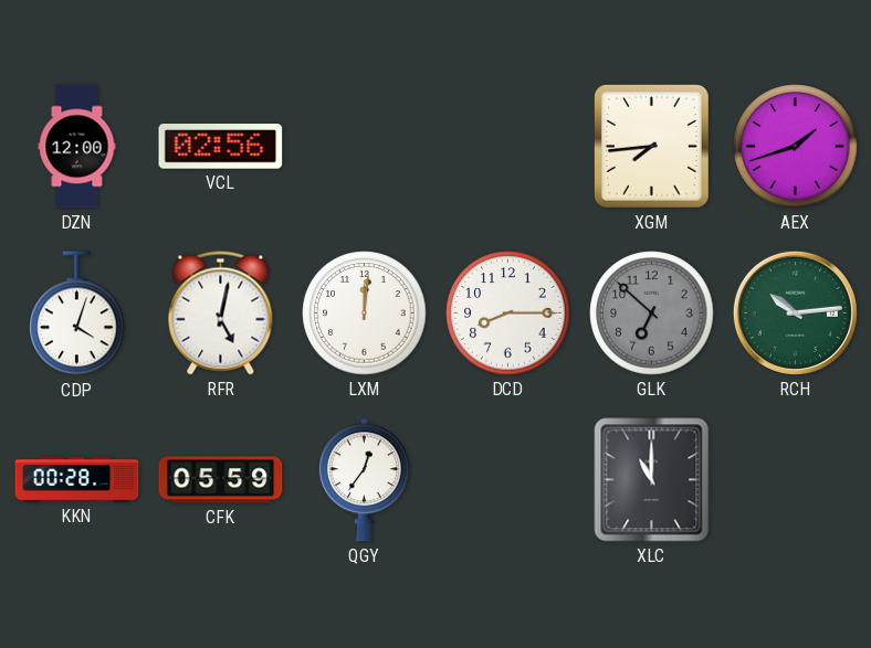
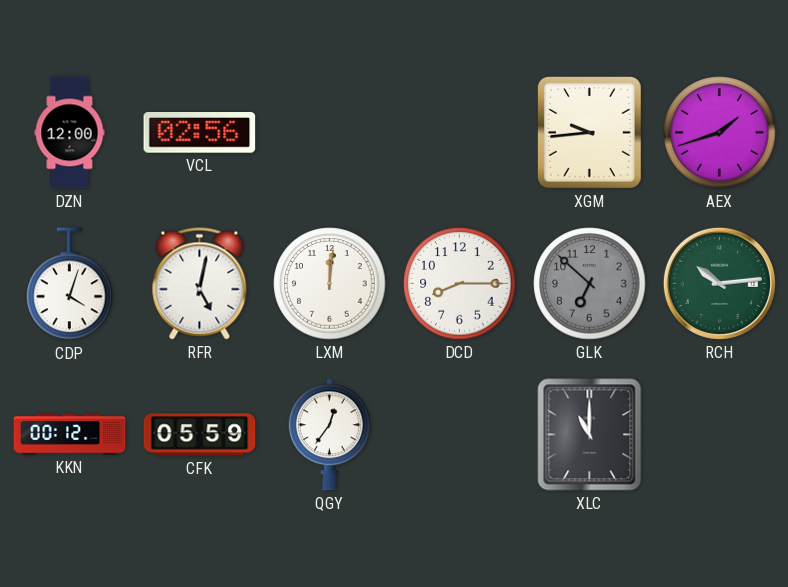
XGM: 7:44 -> 9:44
KKN: 00:28 -> 00:12
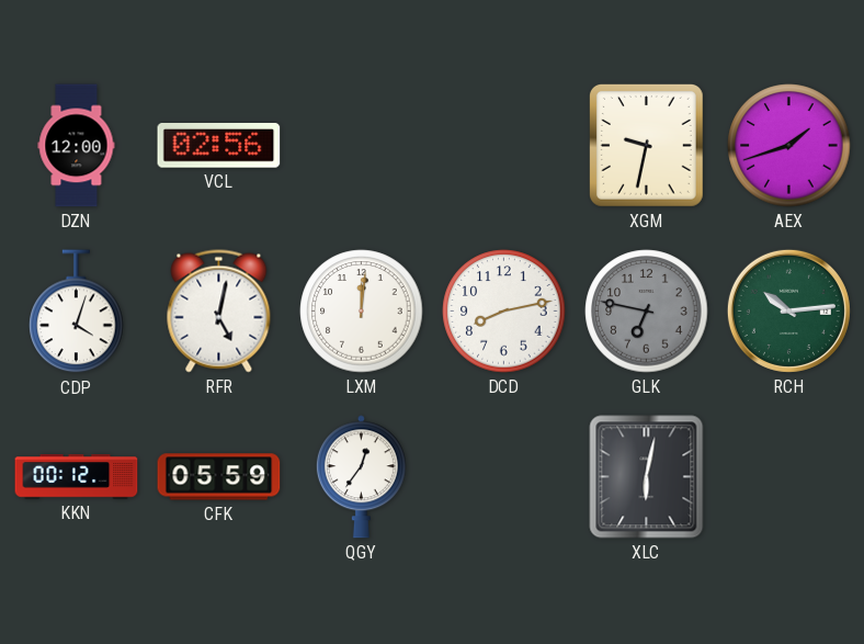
XGM: 9:44 -> 9:32
DCD: 8:15 -> 8:13
GLK: 6:52 -> 6:47
XLC: 11:00 -> 6:02
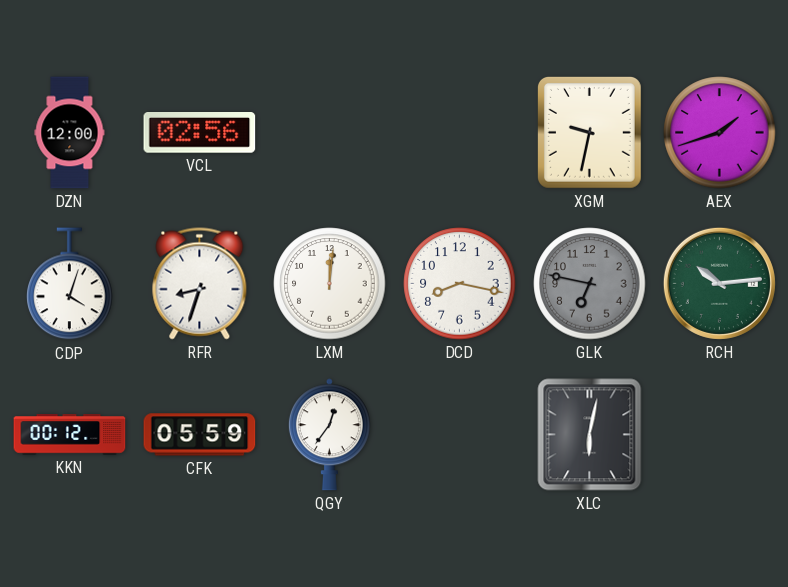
RFR: 5:02 -> 8:33
DCD: 8:13 -> 8:17
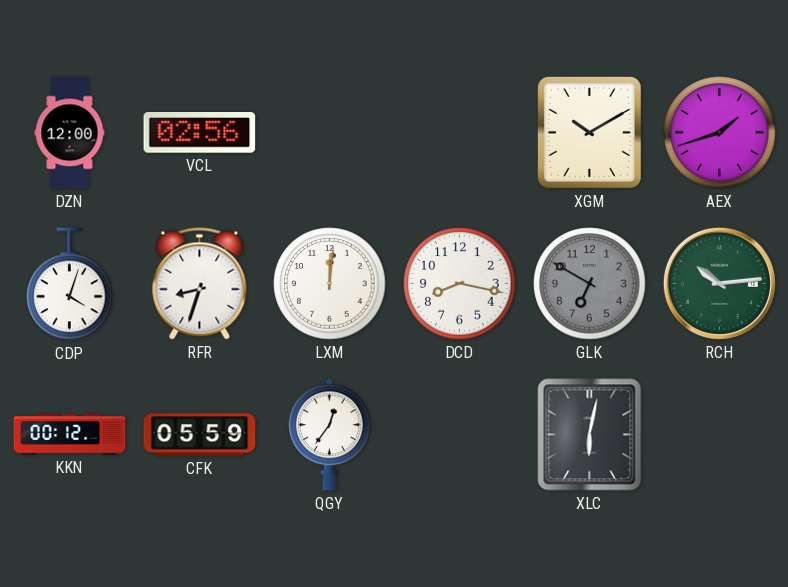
XGM: 9:32 -> 10:10
GLK: 6:47 -> 6:50
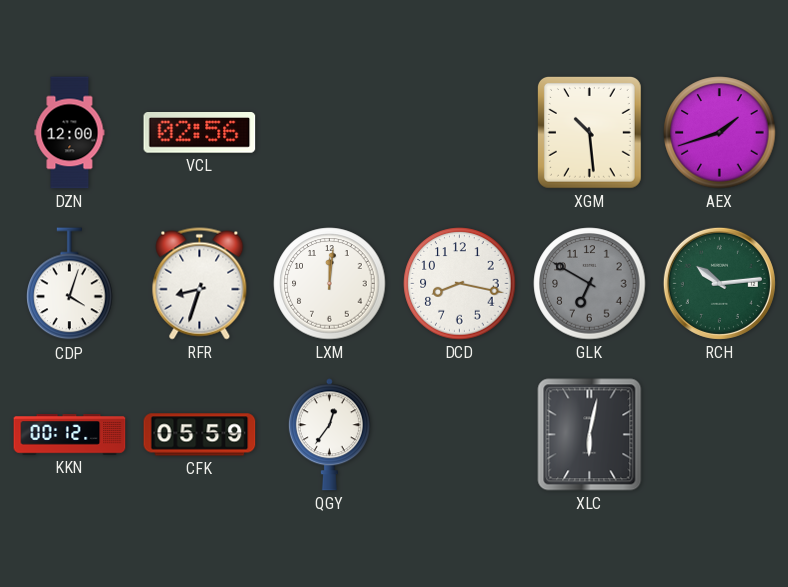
XGM: 10:10 -> 10:29
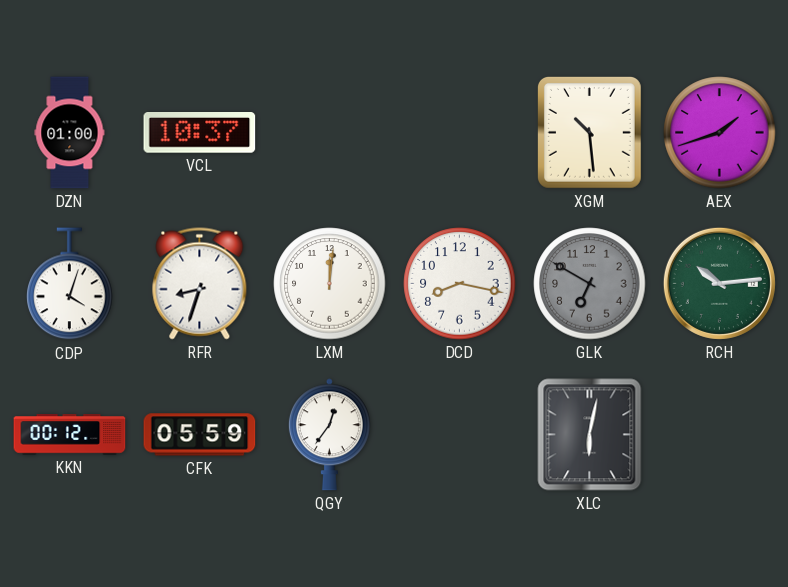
DZN: 12:00 -> 01:00
VCL: 02:56 -> 10:37
